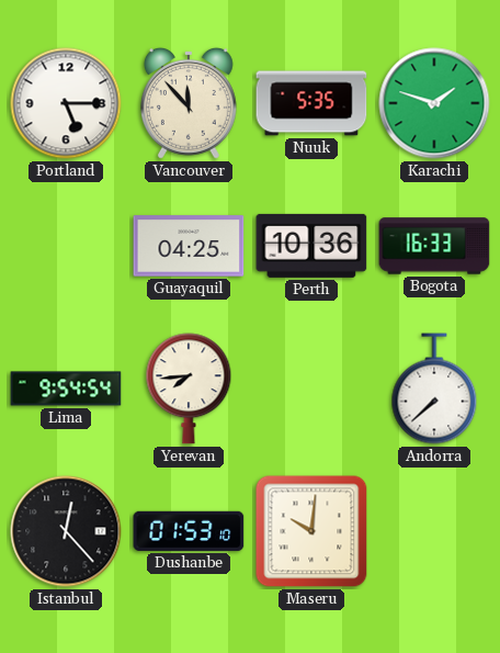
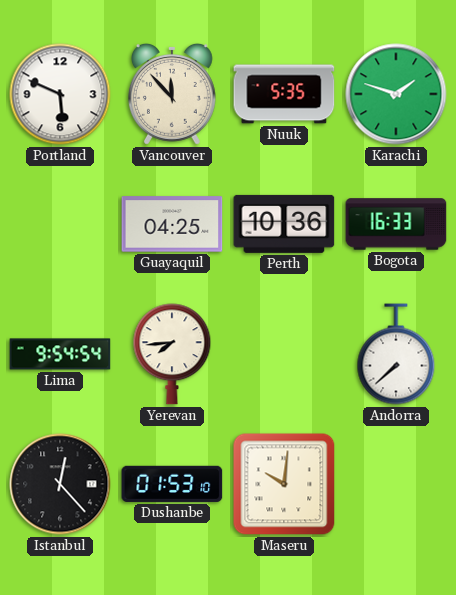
Portland: 5:15 -> 5:49
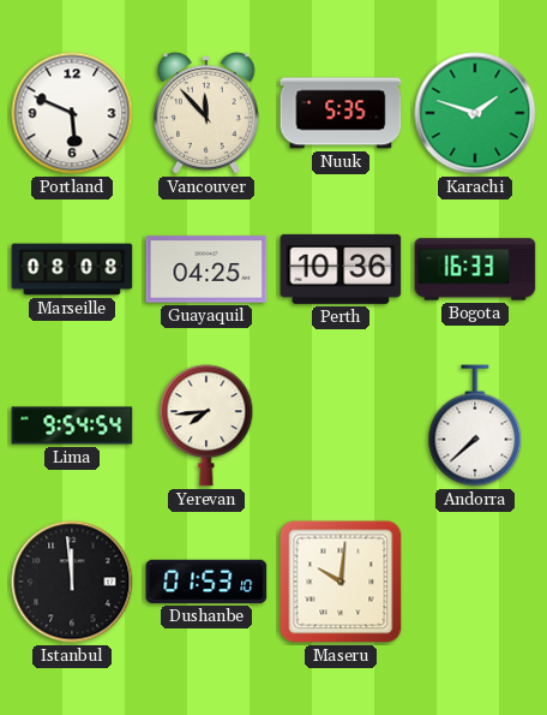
Marseille: none -> 08:08
Istanbul: 12:23 -> 11:59
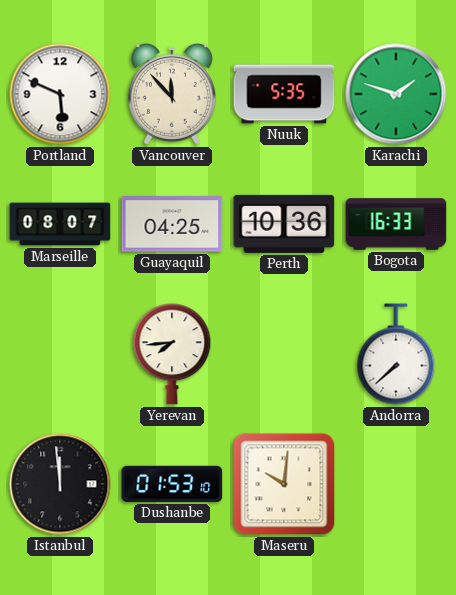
Marseille: 08:08 -> 08:07
Lima: 9:54 -> none
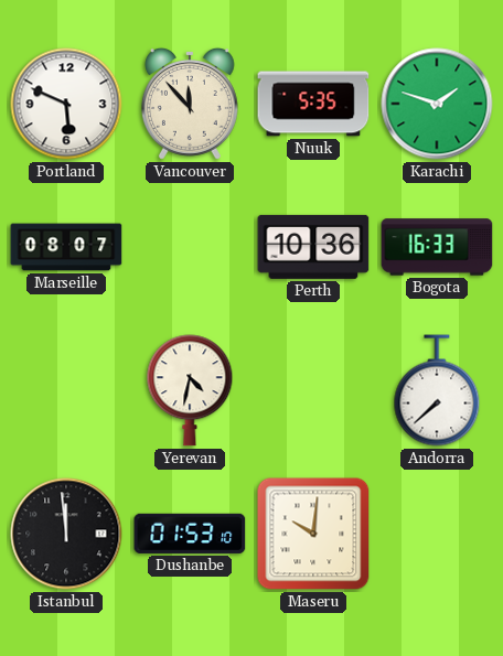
Guayaquil: 04:25 -> none
Yerevan: 7:44 -> 4:32
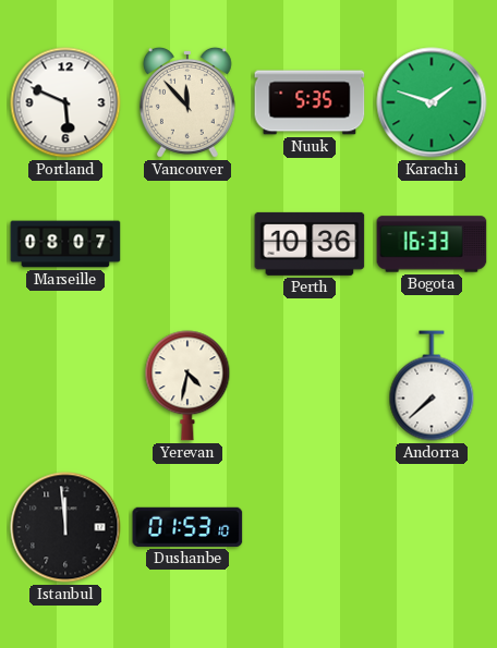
Maseru: 10:01 -> none
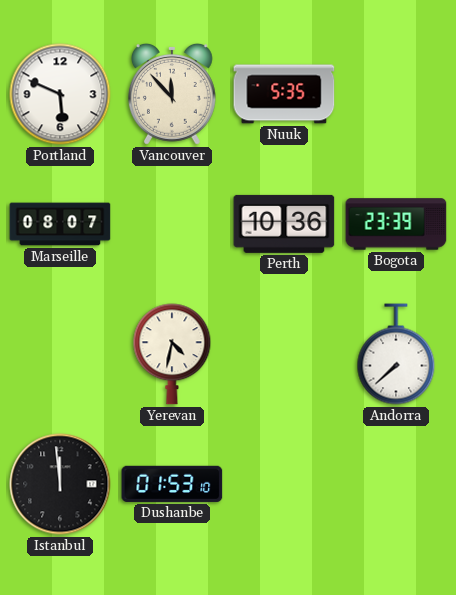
Karachi: 1:48 -> none
Bogota: 16:33 -> 23:39
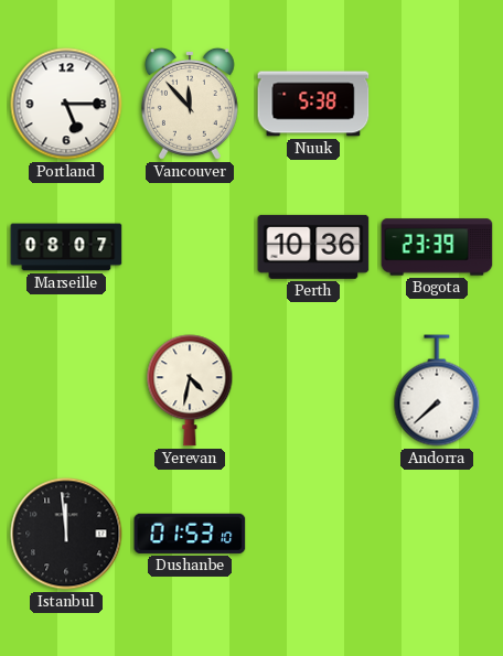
Portland: 5:49 -> 5:15
Nuuk: 5:35 -> 5:38
